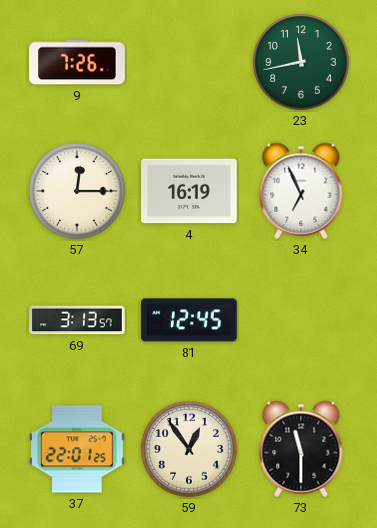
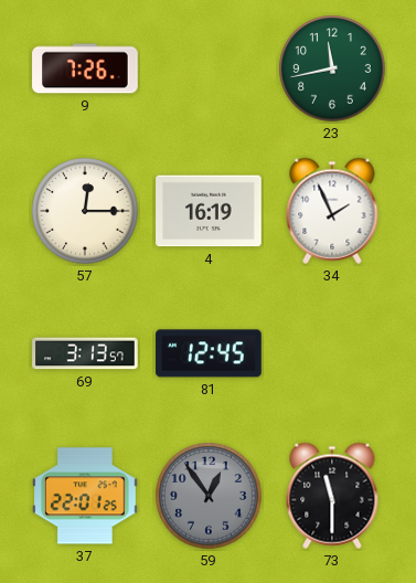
34: 6:56 -> 1:56
59 dial: cream -> grey
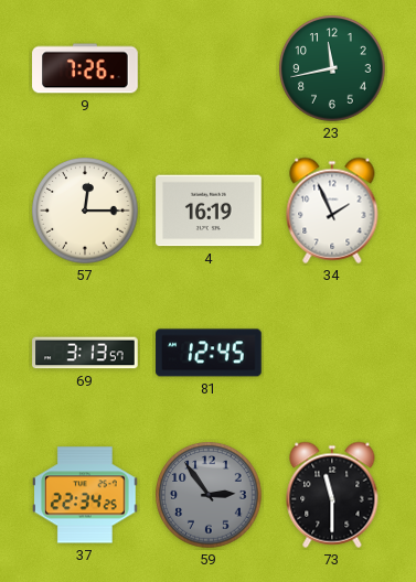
37: 22:01 -> 22:34
59: 12:54 -> 2:54
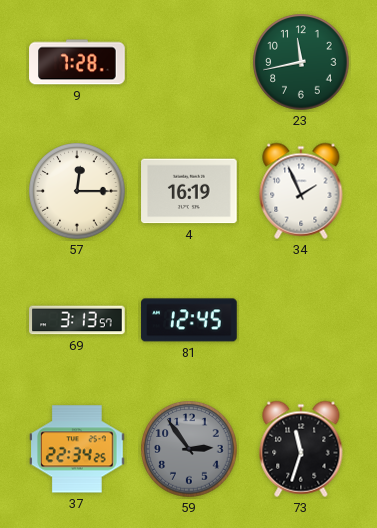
9: 7:26 -> 7:28
73: 11:30 -> 11:33
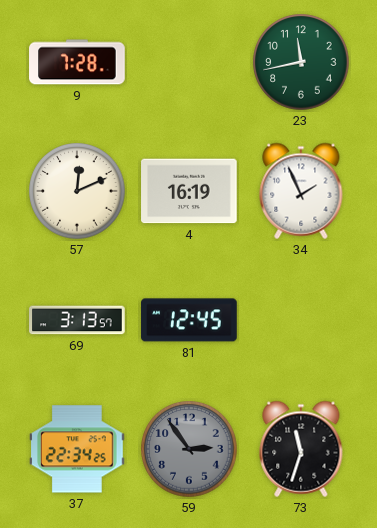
57: 12:15 -> 12:11
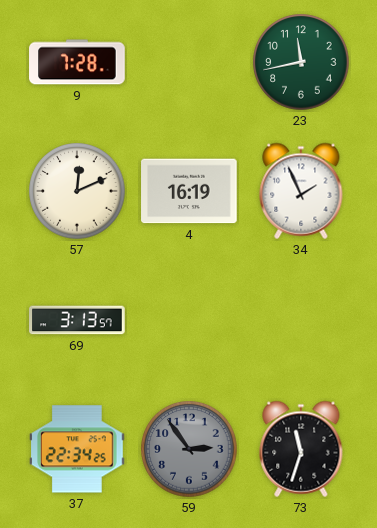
81: 12:45 -> none
